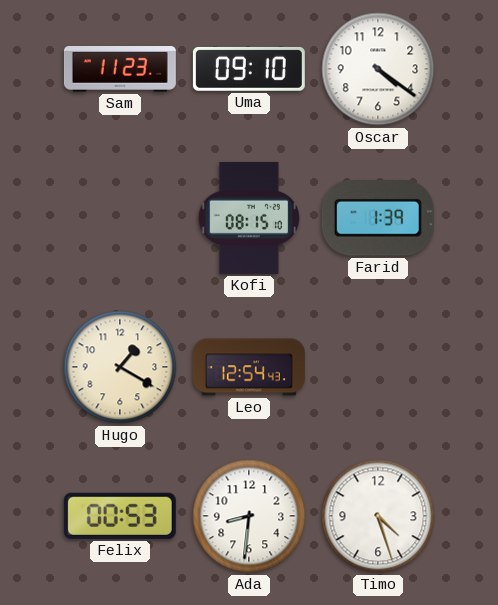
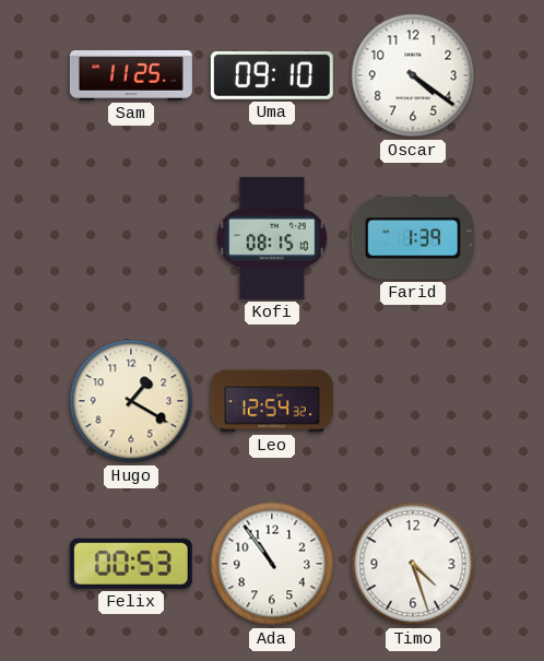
Sam: 11:23 -> 11:25
Leo: 12:54:43 -> 12:54:32
Ada: 8:31 -> 10:54
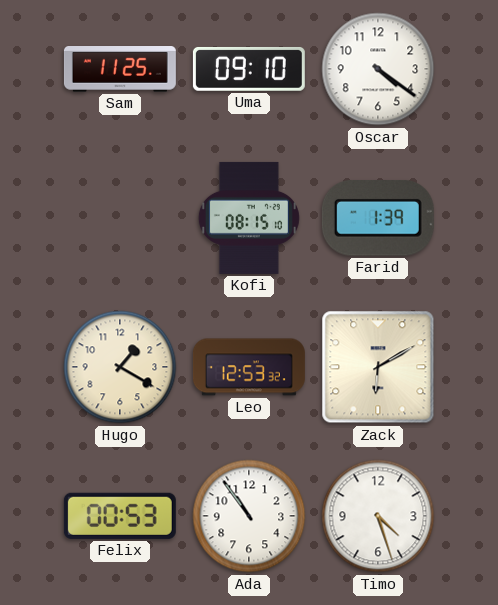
Leo: 12:54 -> 12:53
Zack: none -> 6:10
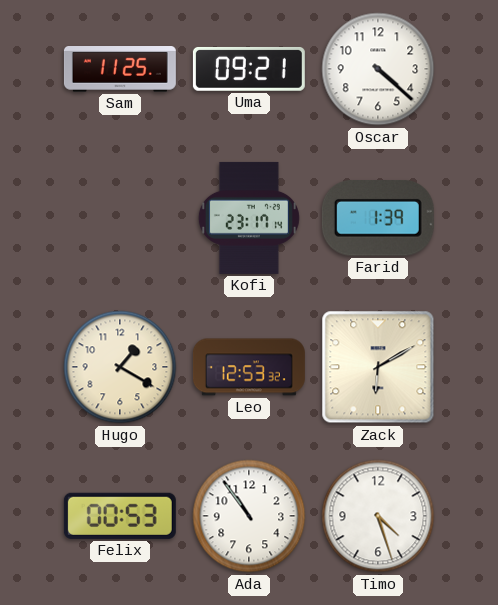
Uma: 09:10 -> 09:21
Oscar: 4:21 -> 4:22
Kofi: 08:15 -> 23:17
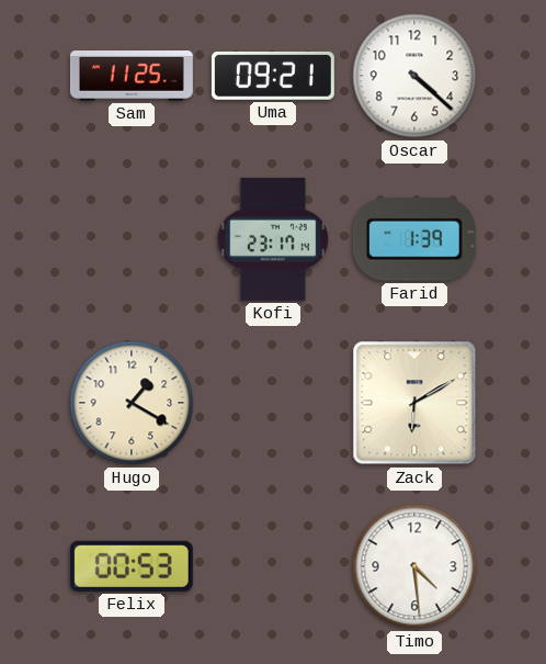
Leo: 12:53 -> none
Ada: 10:54 -> none
Timo: 4:27 -> 4:29
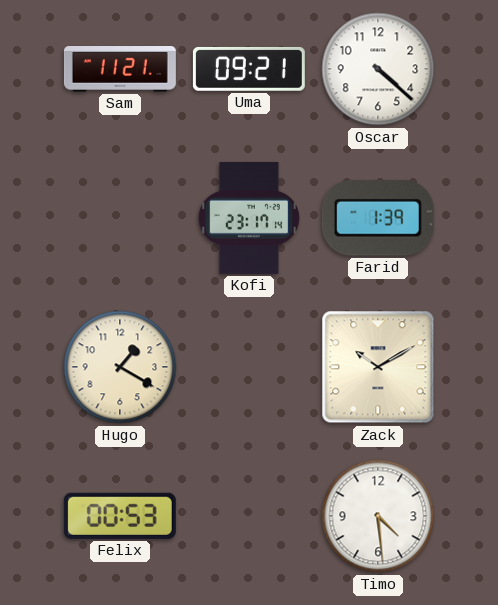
Sam: 11:25 -> 11:21
Zack: 6:10 -> 10:10
